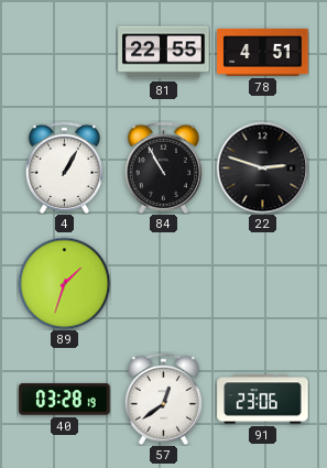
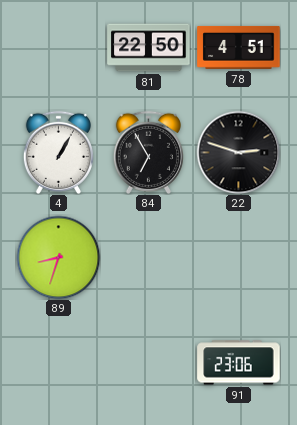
81: 22:55 -> 22:50
84: 10:55 -> 6:55
89: 1:33 -> 8:33
40: 03:28 -> none
57: 12:39 -> none
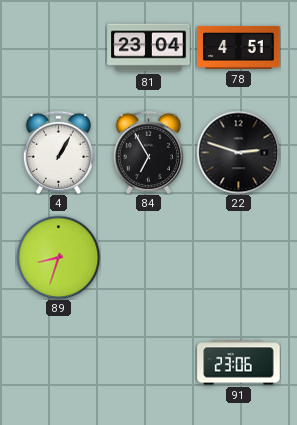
81: 22:50 -> 23:04
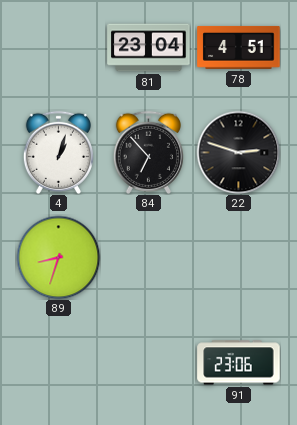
4: 1:05 -> 1:03
84: 6:55 -> 6:53
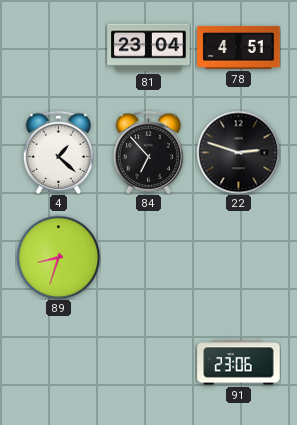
4: 1:03 -> 1:22
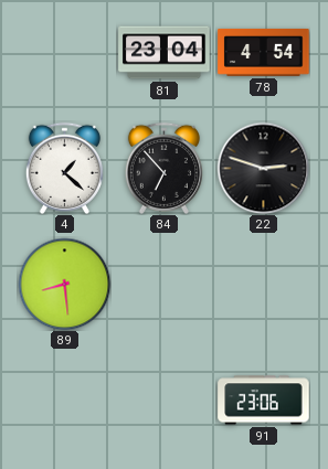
78: 4:51 -> 4:54
89: 8:33 -> 8:29
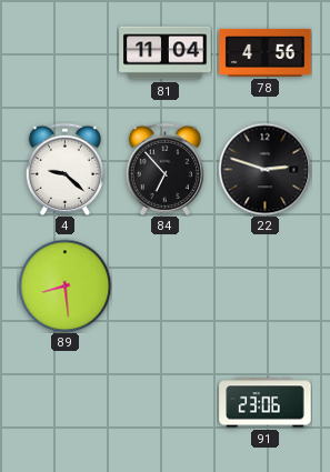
81: 23:04 -> 11:04
78: 4:54 -> 4:56
4: 1:22 -> 9:22
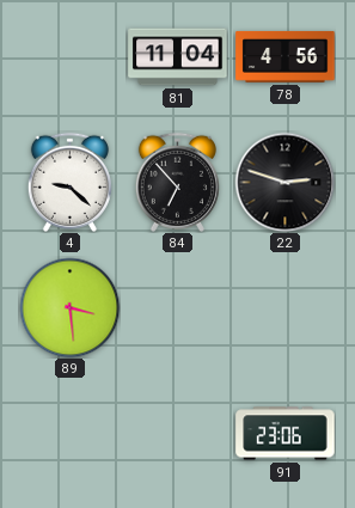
89: 8:29 -> 3:29
